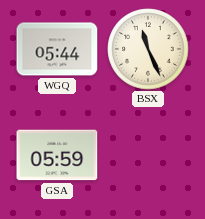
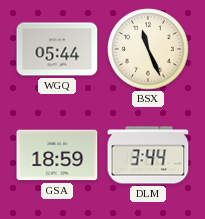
GSA: 05:59 -> 18:59
DLM: none -> 3:44
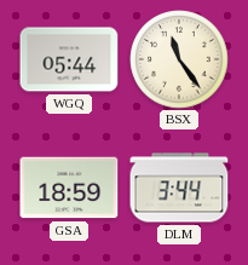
BSX: 11:26 -> 11:24
